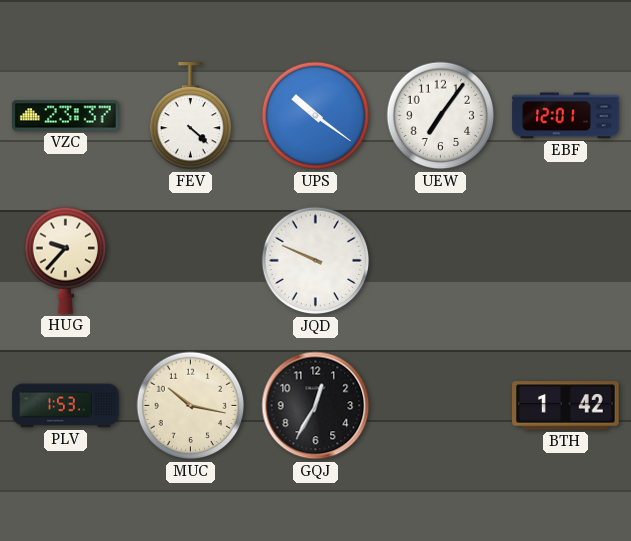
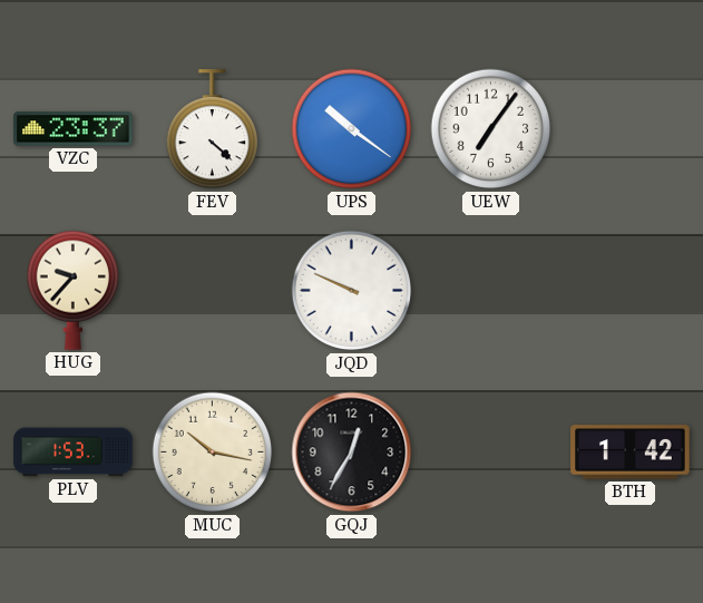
EBF: 12:01 -> none
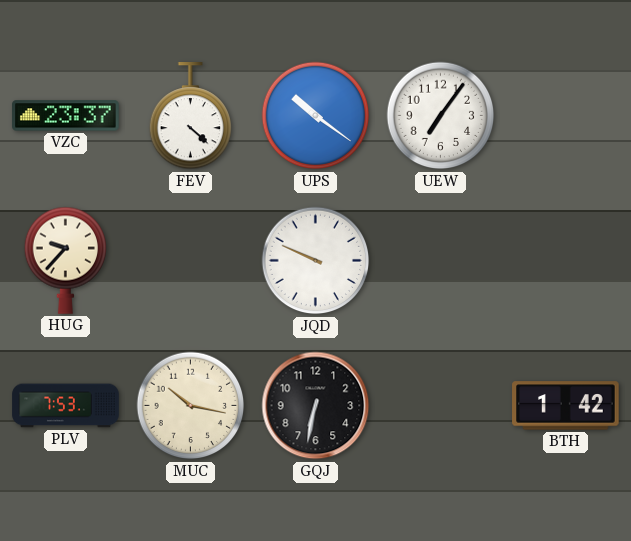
PLV: 1:53 -> 7:53
GQJ: 12:35 -> 6:32
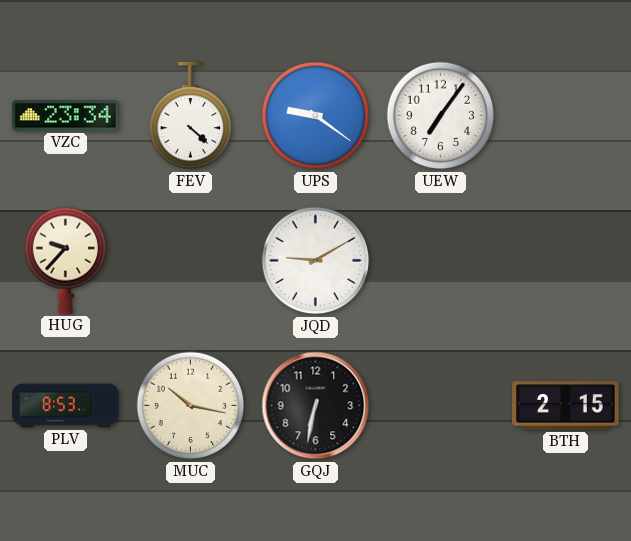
VZC: 23:37 -> 23:34
UPS: 10:21 -> 9:21
JQD: 9:49 -> 9:10
PLV: 7:53 -> 8:53
BTH: 1:42 -> 2:15
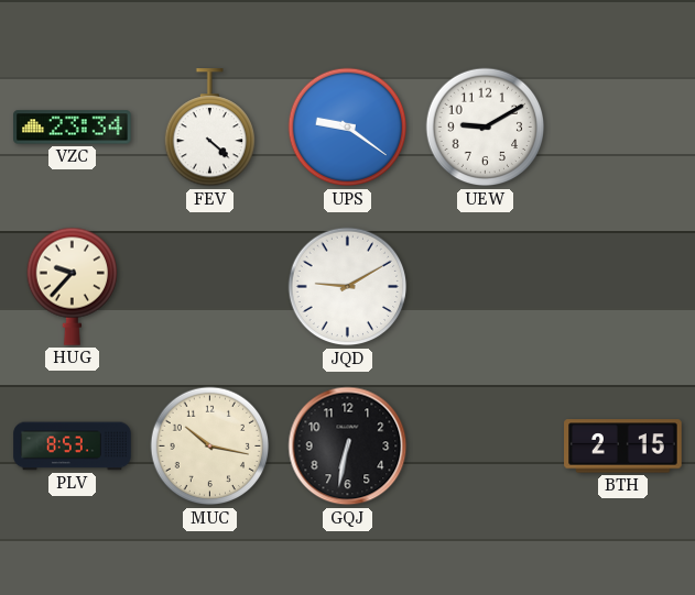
UEW: 7:06 -> 9:10
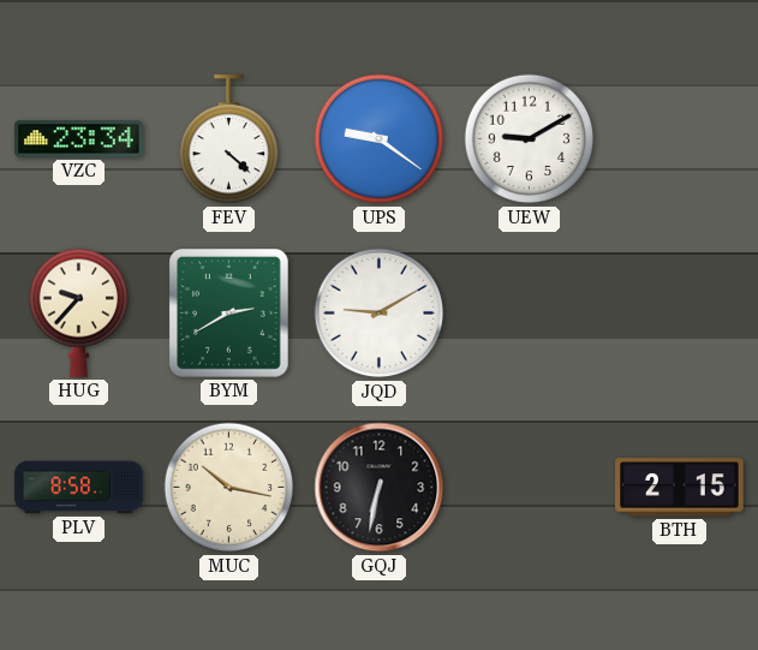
BYM: none -> 2:40
PLV: 8:53 -> 8:58
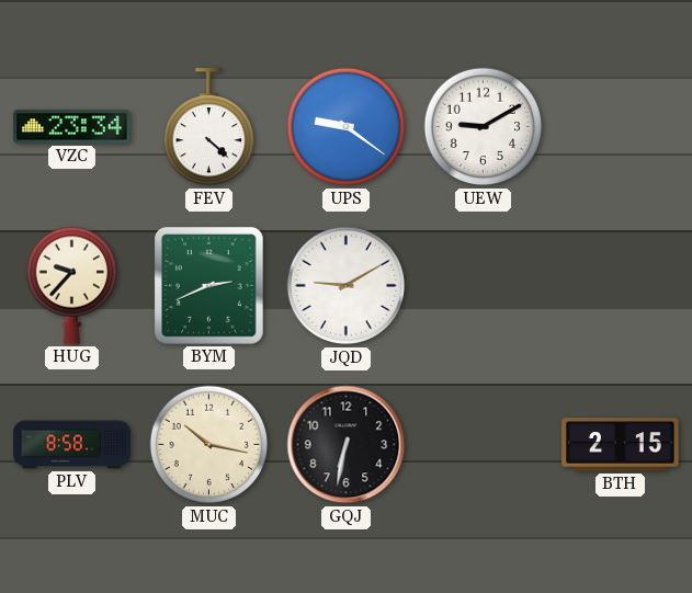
BYM: 2:40 -> 2:41
